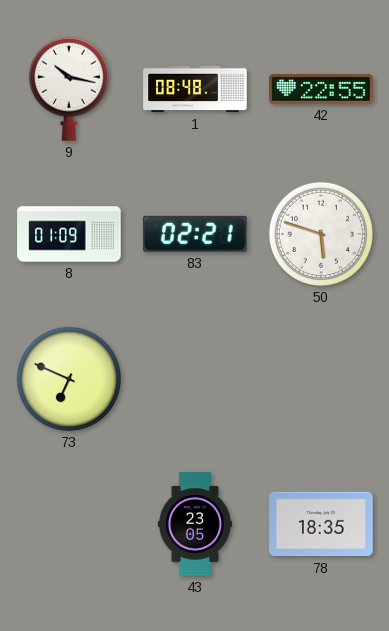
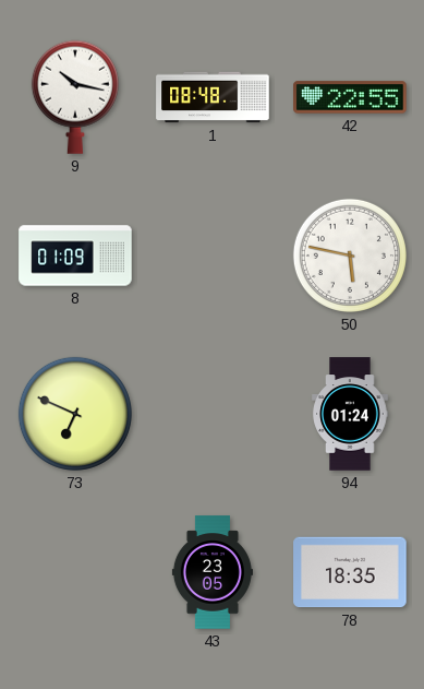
83: 02:21 -> none
50: 5:48 -> 5:47
94: none -> 01:24
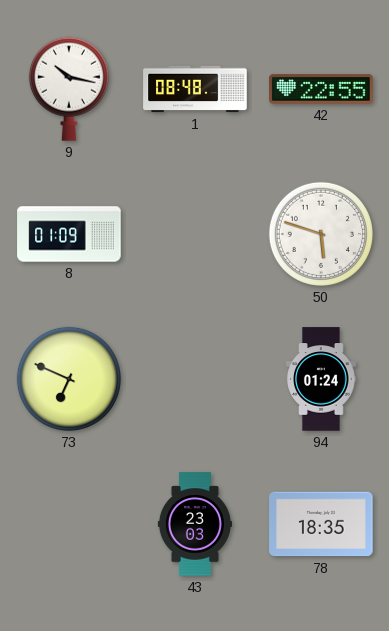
50: 5:47 -> 5:48
43: 23:05 -> 23:03
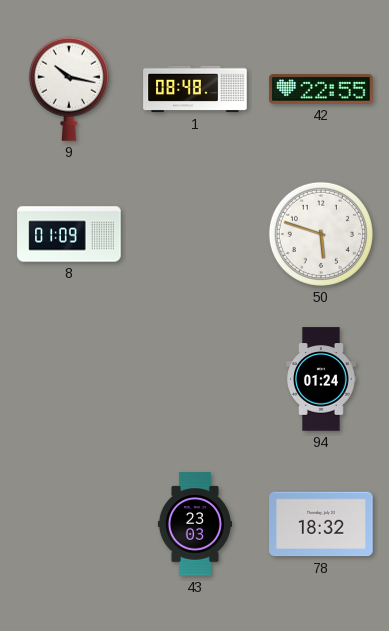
73: 6:49 -> none
78: 18:35 -> 18:32
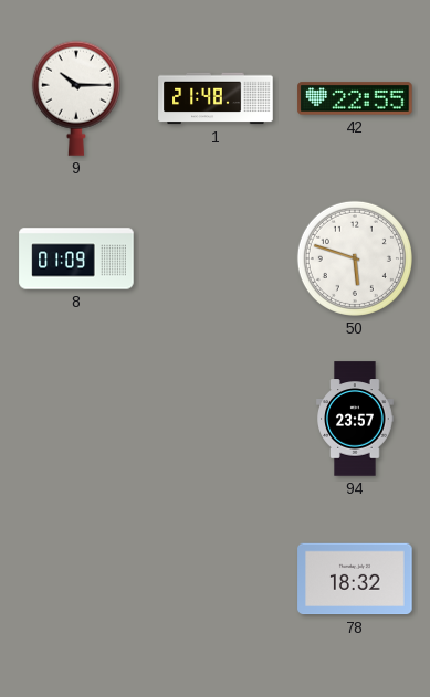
9: 10:17 -> 10:15
1: 08:48 -> 21:48
94: 01:24 -> 23:57
43: 23:03 -> none
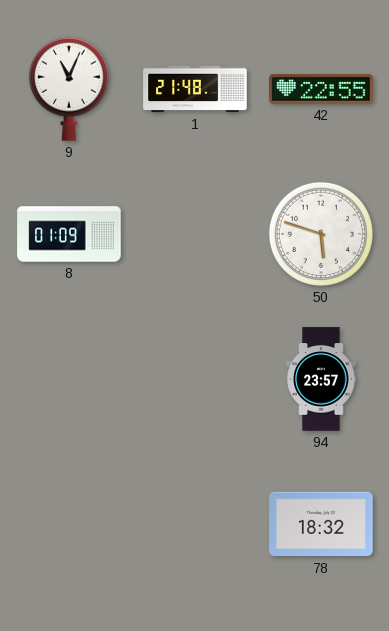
9: 10:15 -> 11:04
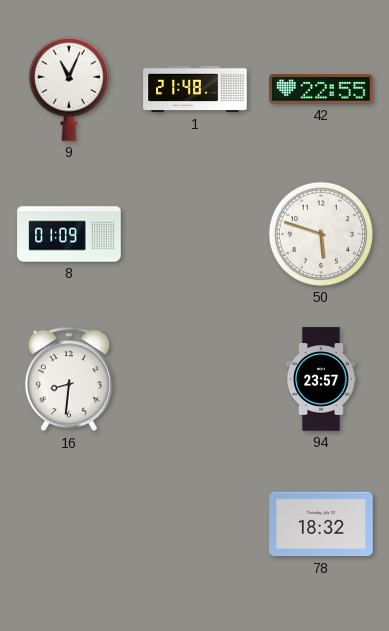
16: none -> 8:31
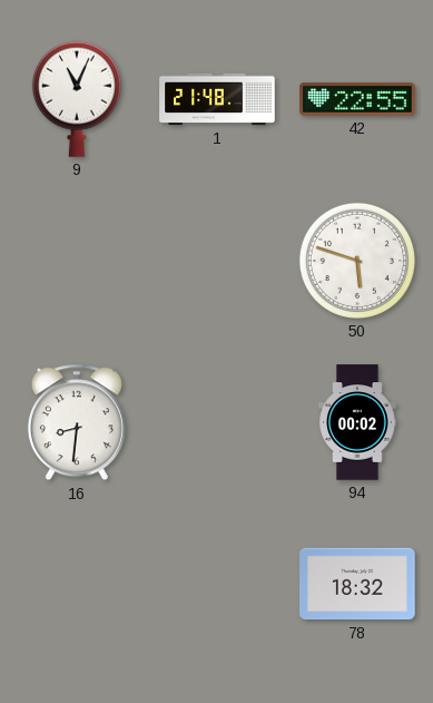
8: 01:09 -> none
94: 23:57 -> 00:02
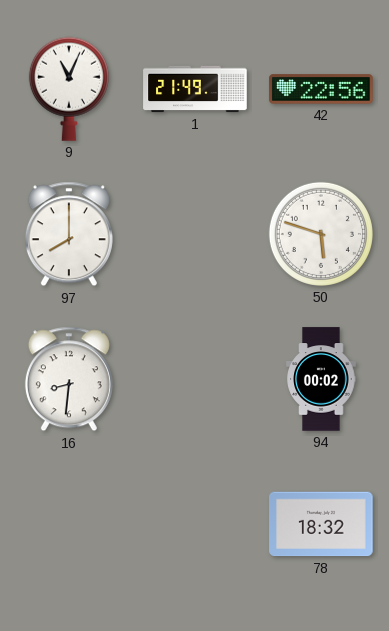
1: 21:48 -> 21:49
42: 22:55 -> 22:56
97: none -> 8:00
